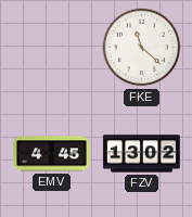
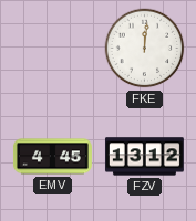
FKE: 11:22 -> 12:01
FZV: 13:02 -> 13:12
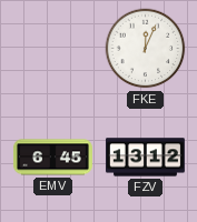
FKE: 12:01 -> 12:04
EMV: 4:45 -> 6:45
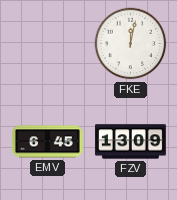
FKE: 12:04 -> 12:02
FZV: 13:12 -> 13:09
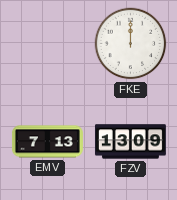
FKE: 12:02 -> 12:00
EMV: 6:45 -> 7:13
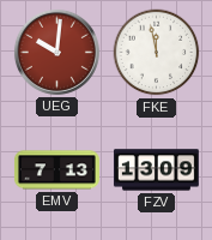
UEG: none -> 10:01
FKE: 12:00 -> 11:58
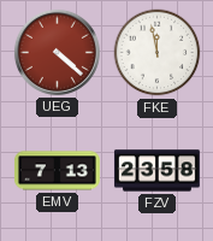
UEG: 10:01 -> 4:22
FZV: 13:09 -> 23:58
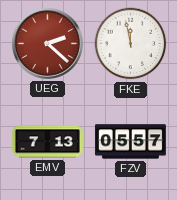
UEG: 4:22 -> 2:22
FZV: 23:58 -> 05:57
